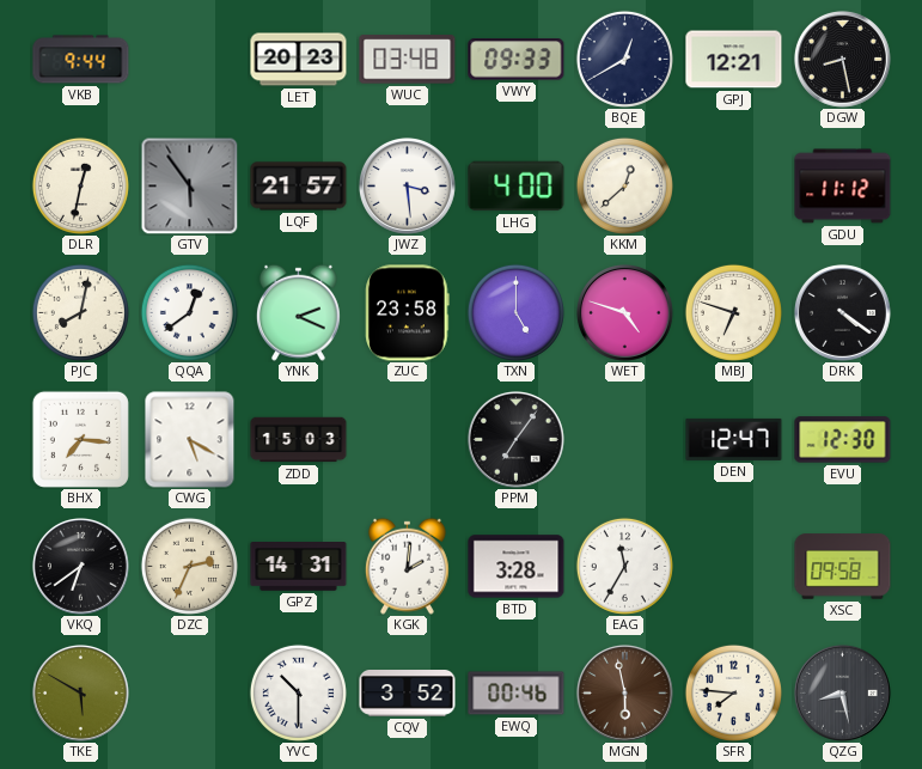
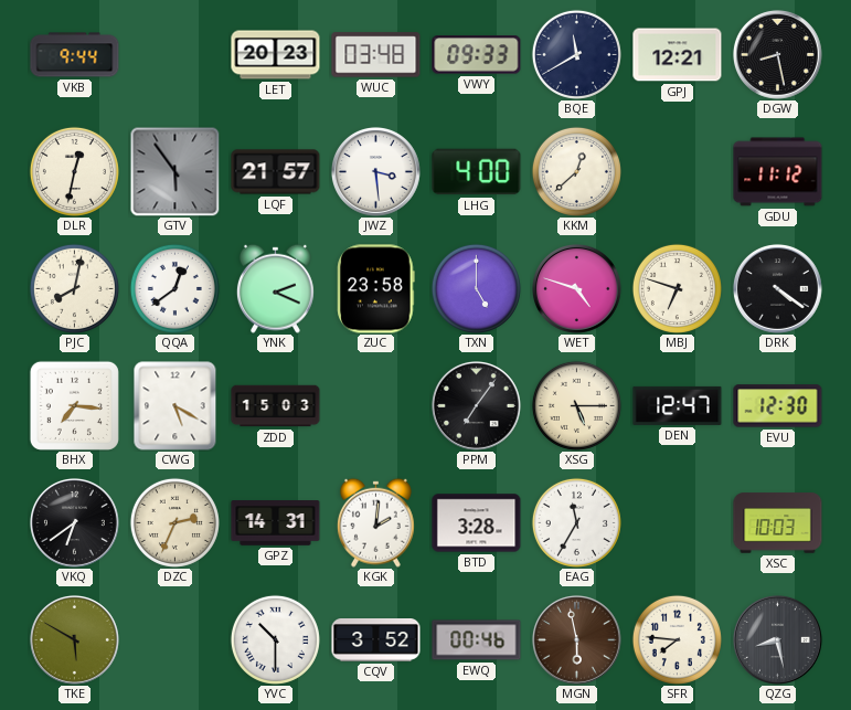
BQE: 12:40 -> 11:40
XSG: none -> 5:15
XSC: 09:58 -> 10:03
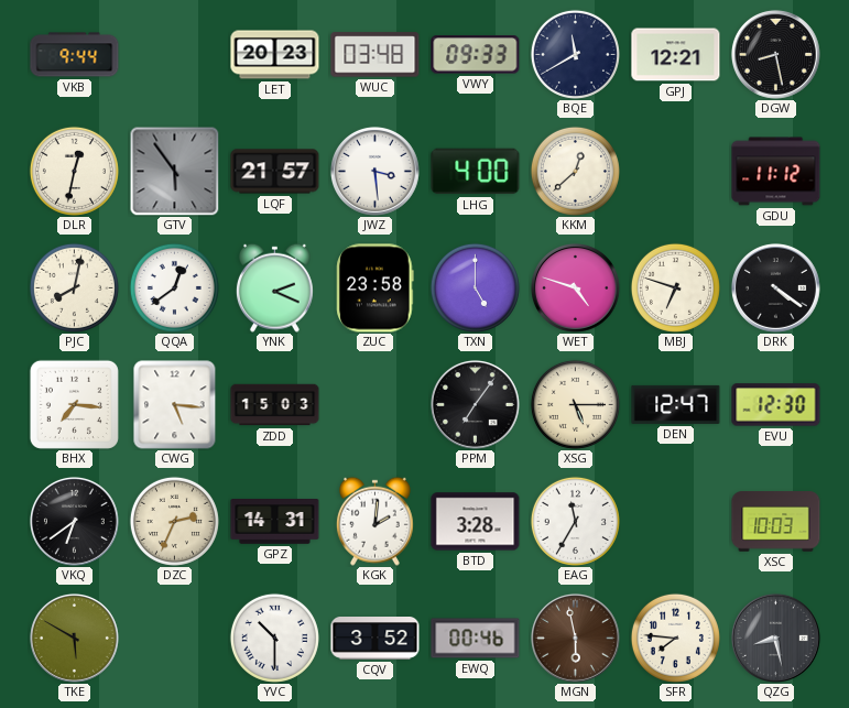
CWG: 5:20 -> 5:16
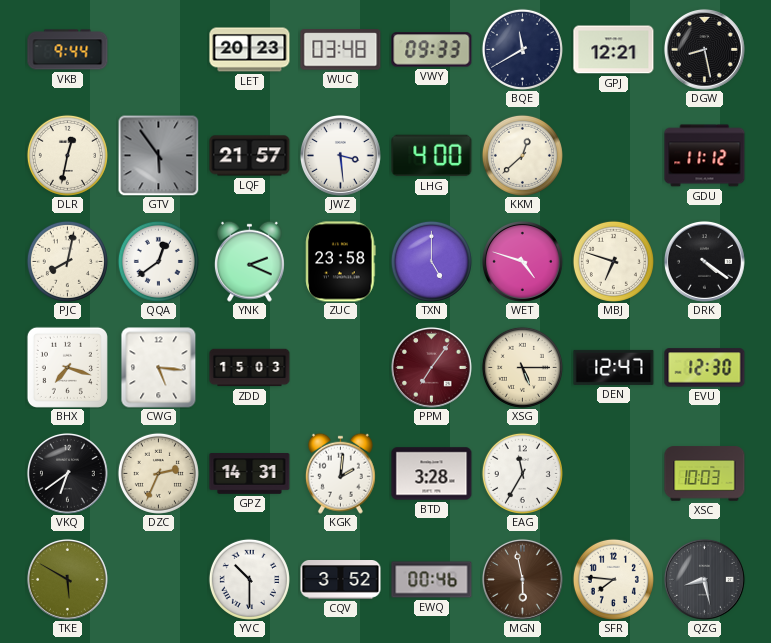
BHX: 7:16 -> 7:18
PPM dial: black -> burgundy
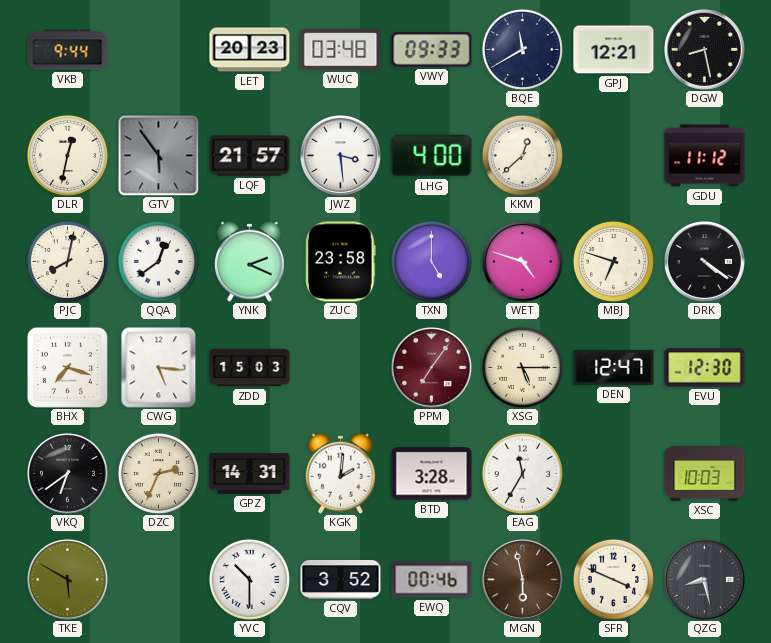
SFR: 7:46 -> 3:49
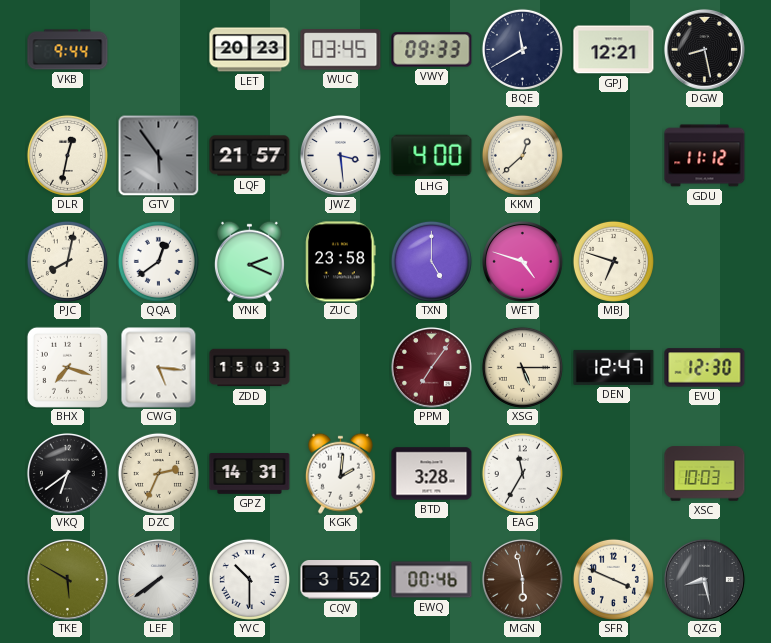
WUC: 03:48 -> 03:45
DRK: 4:21 -> none
LEF: none -> 7:39
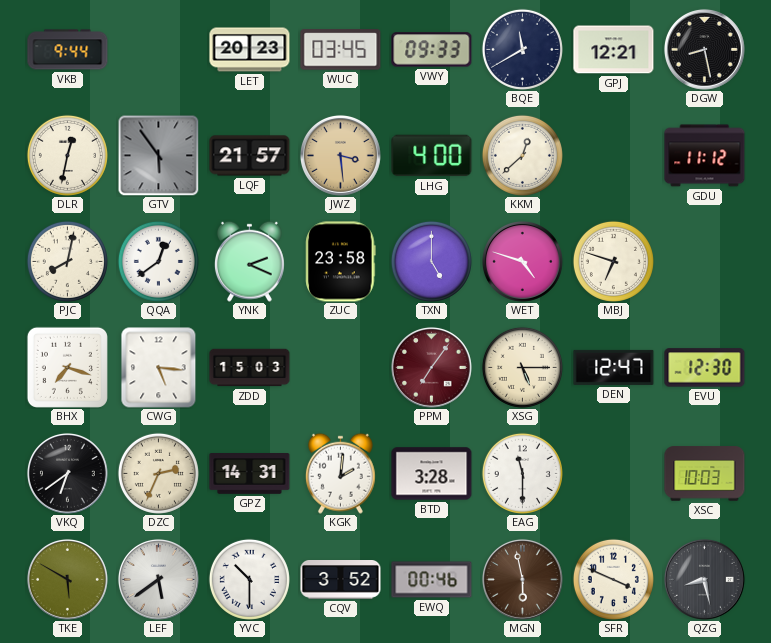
JWZ dial: white -> champagne
EAG: 11:35 -> 11:30
LEF: 7:39 -> 5:39
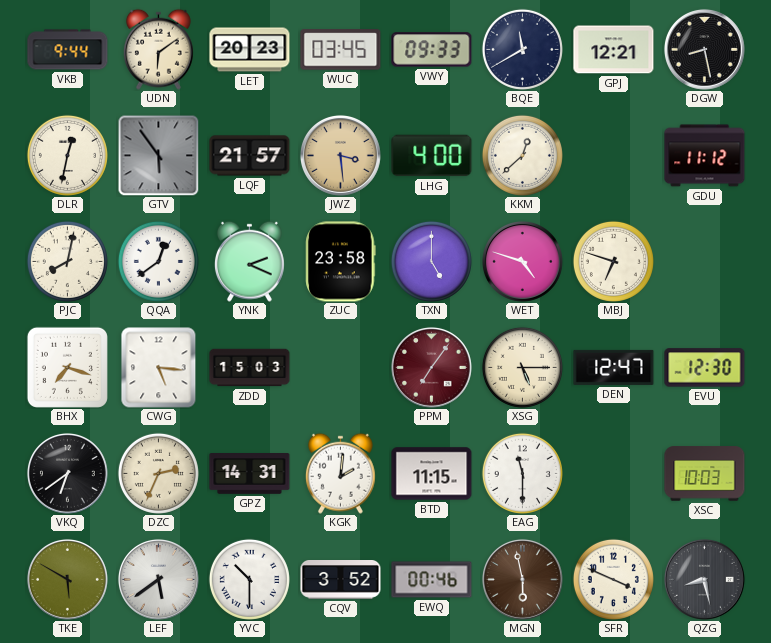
UDN: none -> 6:09
BTD: 3:28 -> 11:15
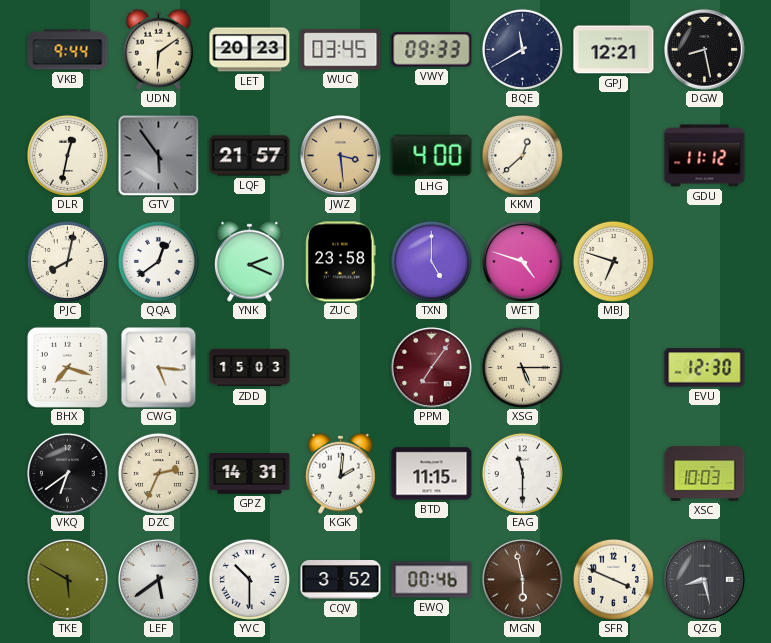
DEN: 12:47 -> none
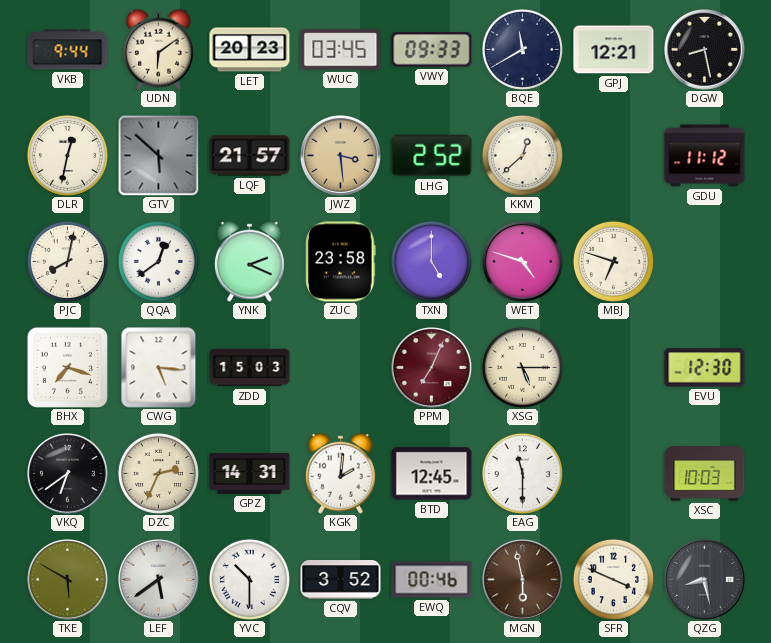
GTV: 5:54 -> 5:52
LHG: 4:00 -> 2:52
PPM: 7:06 -> 7:04
BTD: 11:15 -> 12:45
